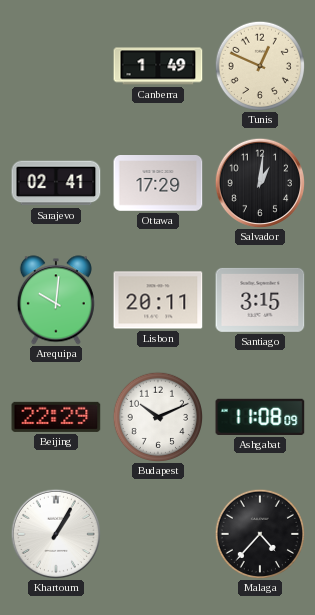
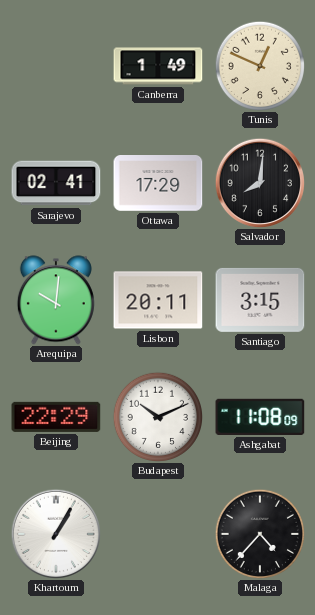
Salvador: 1:01 -> 8:01
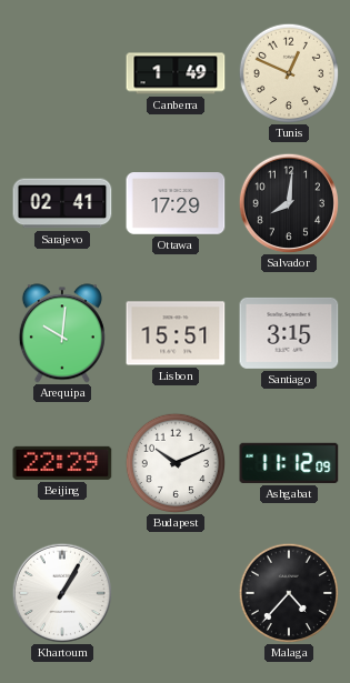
Lisbon: 20:11 -> 15:51
Ashgabat: 11:08 -> 11:12
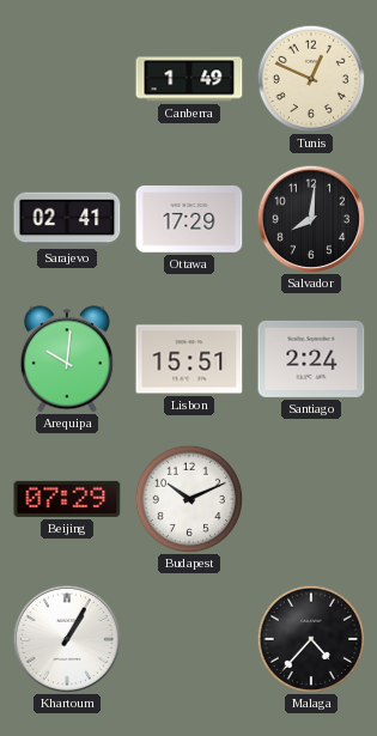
Santiago: 3:15 -> 2:24
Beijing: 22:29 -> 07:29
Ashgabat: 11:12 -> none
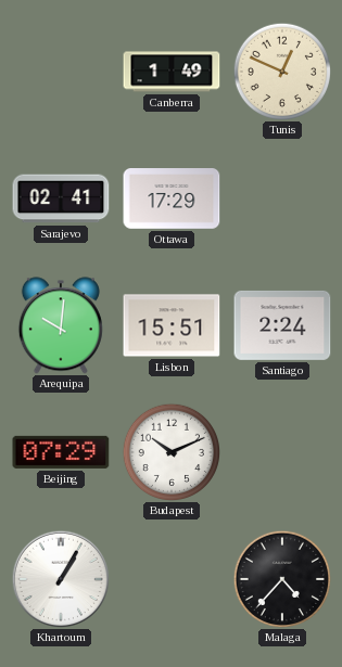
Salvador: 8:01 -> none
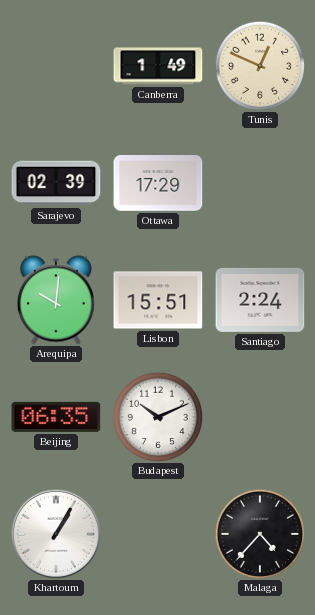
Sarajevo: 02:41 -> 02:39
Beijing: 07:29 -> 06:35
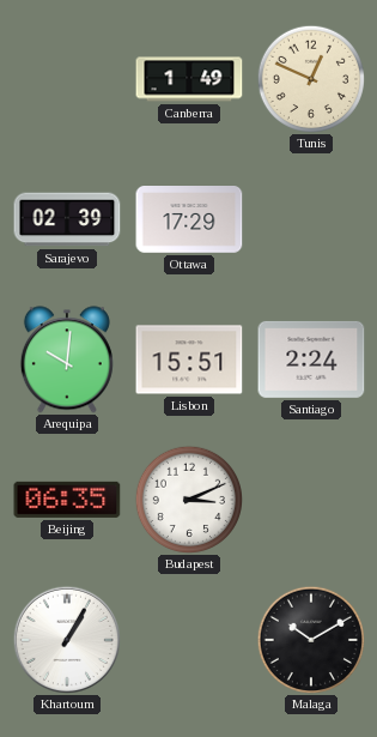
Budapest: 10:11 -> 3:11
Malaga: 4:37 -> 10:10
